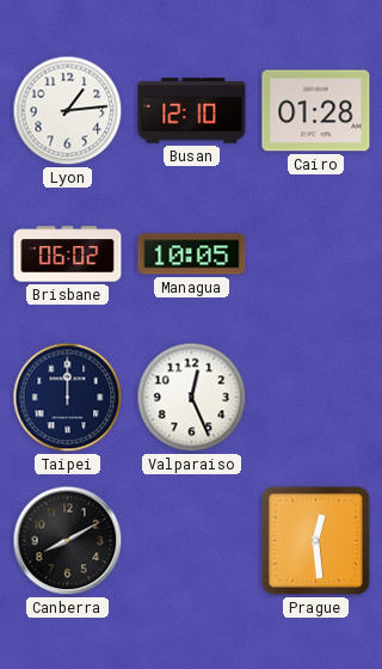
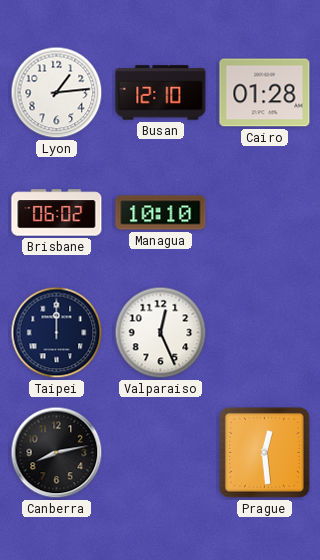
Managua: 10:05 -> 10:10
Canberra: 8:10 -> 8:13
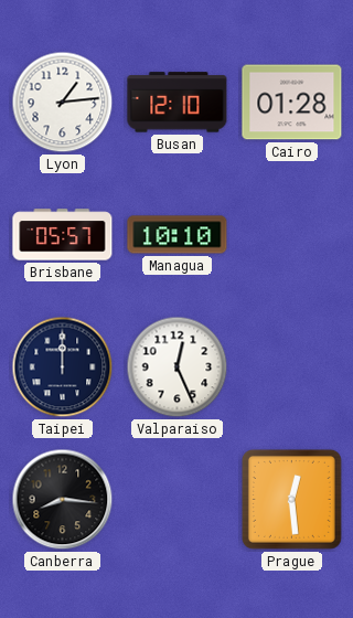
Brisbane: 06:02 -> 05:57
Canberra: 8:13 -> 8:16
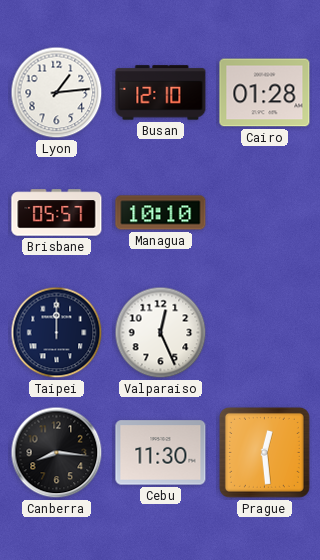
Cebu: none -> 11:30
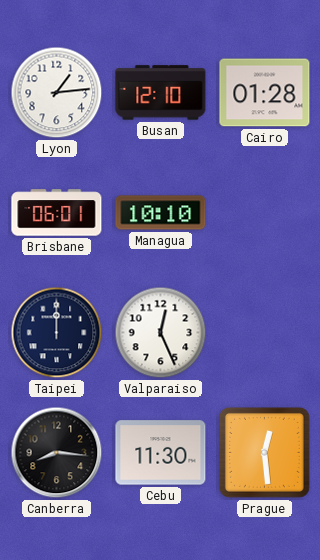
Brisbane: 05:57 -> 06:01
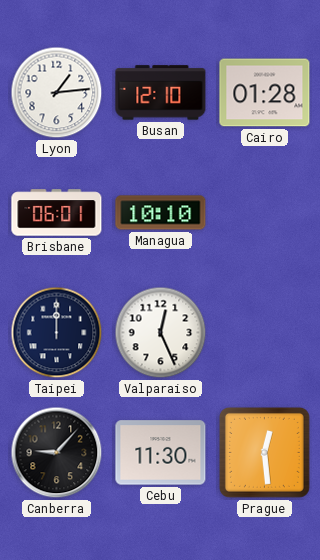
Canberra: 8:16 -> 9:07
